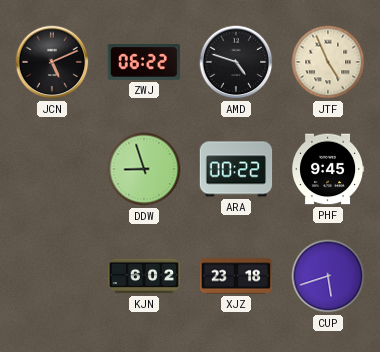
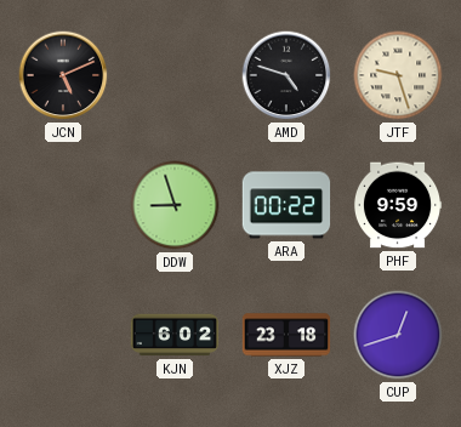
ZWJ: 06:22 -> none
JTF: 4:56 -> 9:27
PHF: 9:45 -> 9:59
CUP: 5:42 -> 12:42
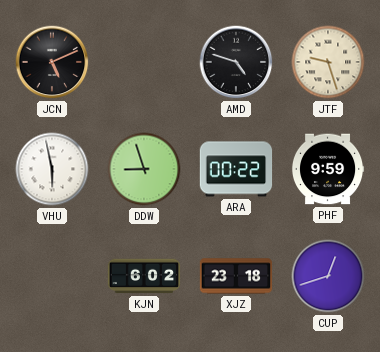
VHU: none -> 5:58
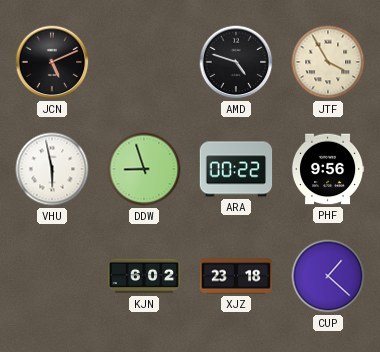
JTF: 9:27 -> 3:55
PHF: 9:59 -> 9:56
CUP: 12:42 -> 1:22
